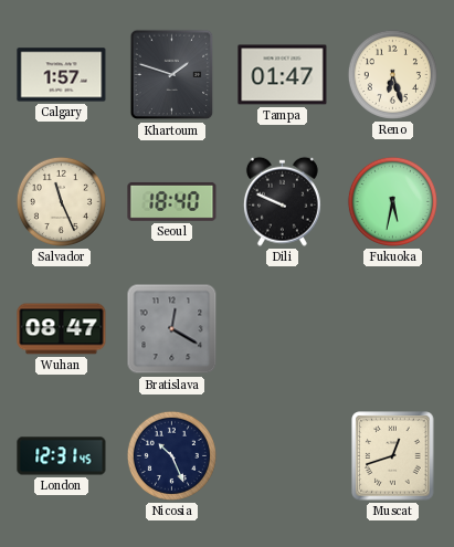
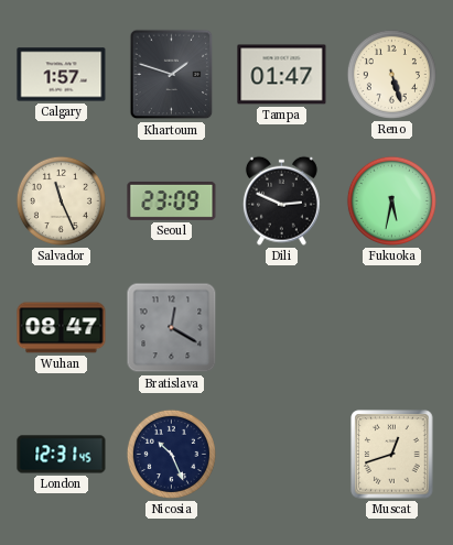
Reno: 6:27 -> 5:27
Seoul: 18:40 -> 23:09
Dili: 9:49 -> 2:49
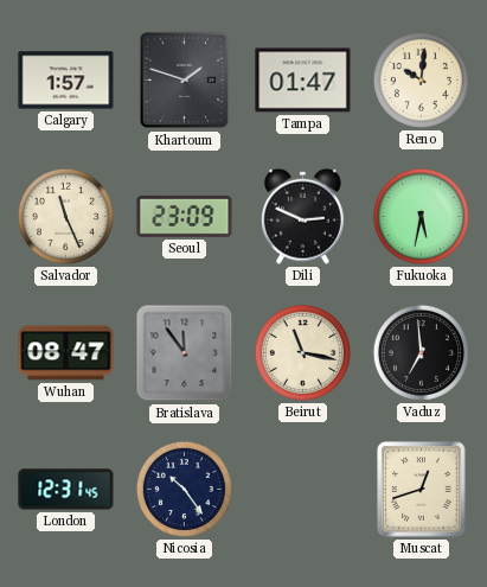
Reno: 5:27 -> 10:01
Bratislava: 12:20 -> 11:54
Beirut: none -> 11:17
Vaduz: none -> 6:59
Nicosia: 10:26 -> 10:24
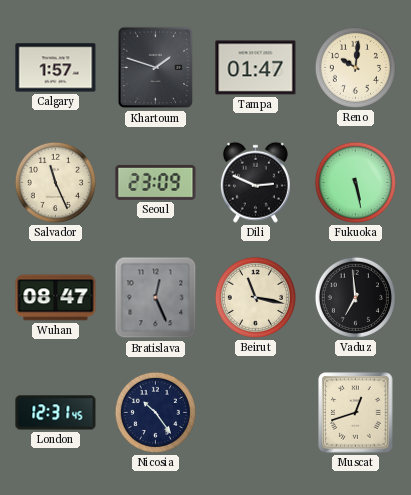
Fukuoka: 5:32 -> 5:28
Bratislava: 11:54 -> 12:26
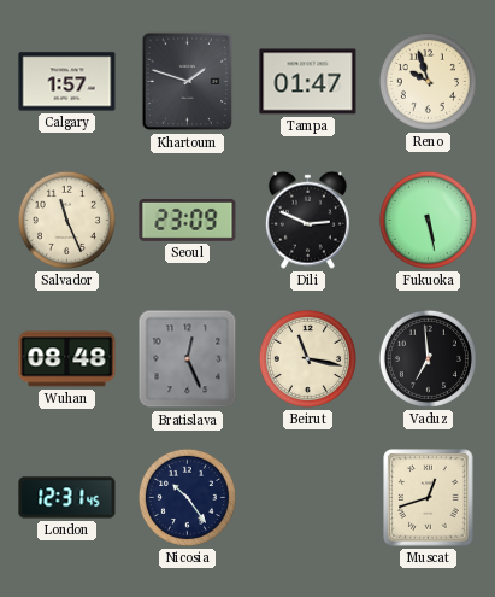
Reno: 10:01 -> 9:57
Wuhan: 08:47 -> 08:48
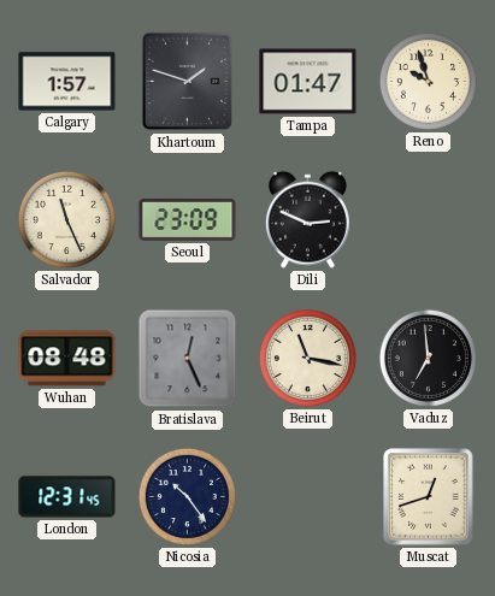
Fukuoka: 5:28 -> none
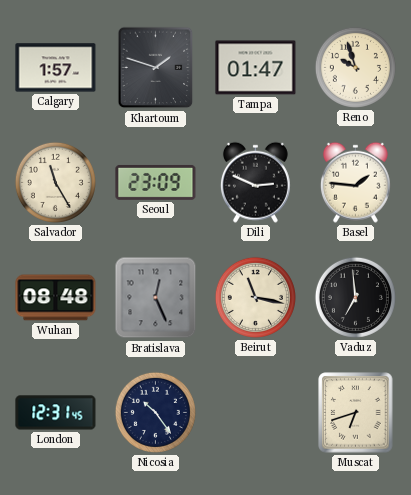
Salvador: 11:26 -> 11:25
Basel: none -> 1:46
Muscat: 12:42 -> 6:42
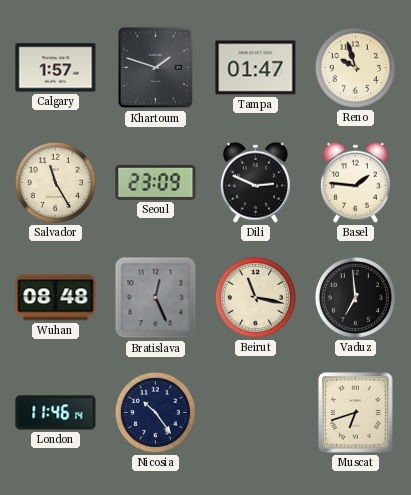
London: 12:31 -> 11:46
